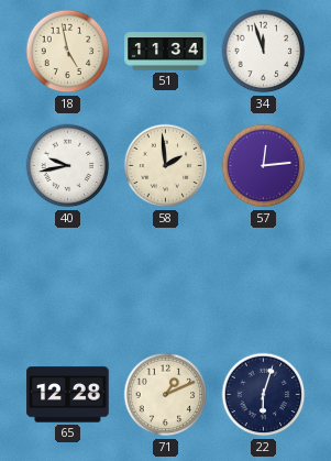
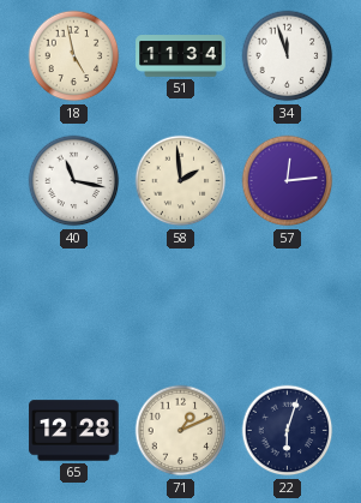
40: 9:43 -> 11:17
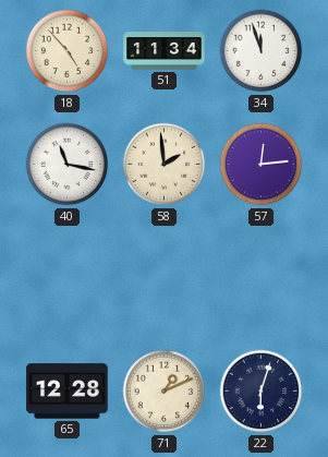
18: 4:58 -> 4:53
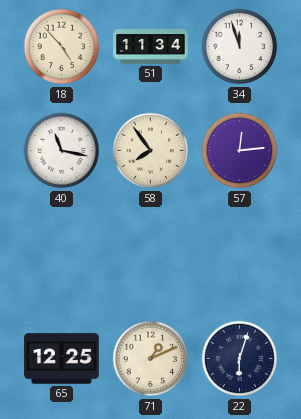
58: 1:59 -> 7:54
65: 12:28 -> 12:25
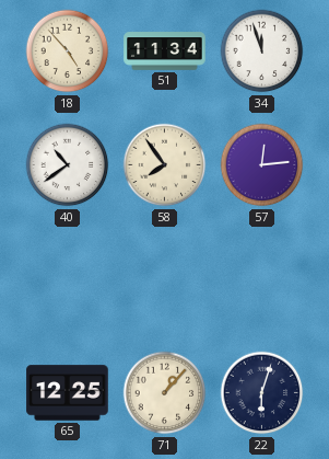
40: 11:17 -> 10:39
71: 1:11 -> 1:07
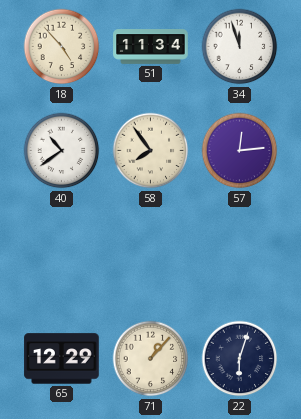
65: 12:25 -> 12:29
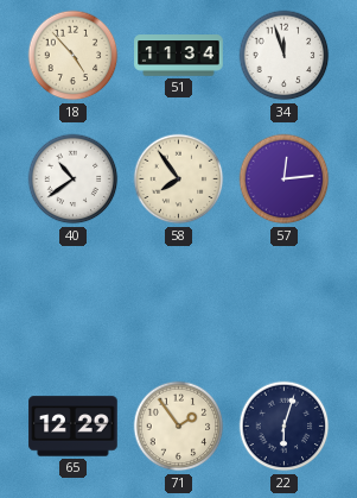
71: 1:07 -> 1:54
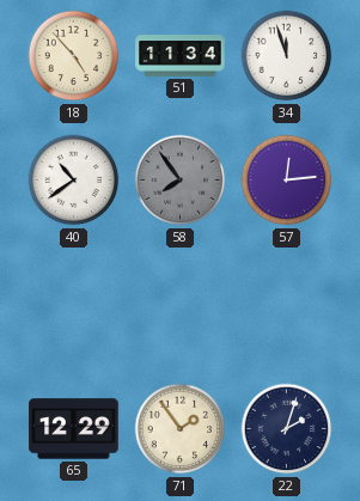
58 dial: cream -> grey
22: 6:03 -> 2:03
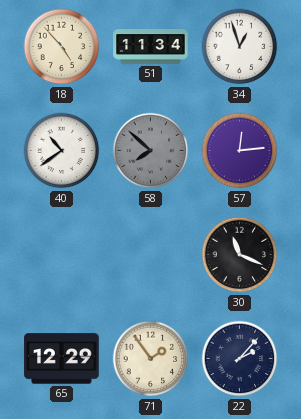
34: 11:57 -> 12:57
58: 7:54 -> 7:52
30: none -> 11:19
22: 2:03 -> 2:07
